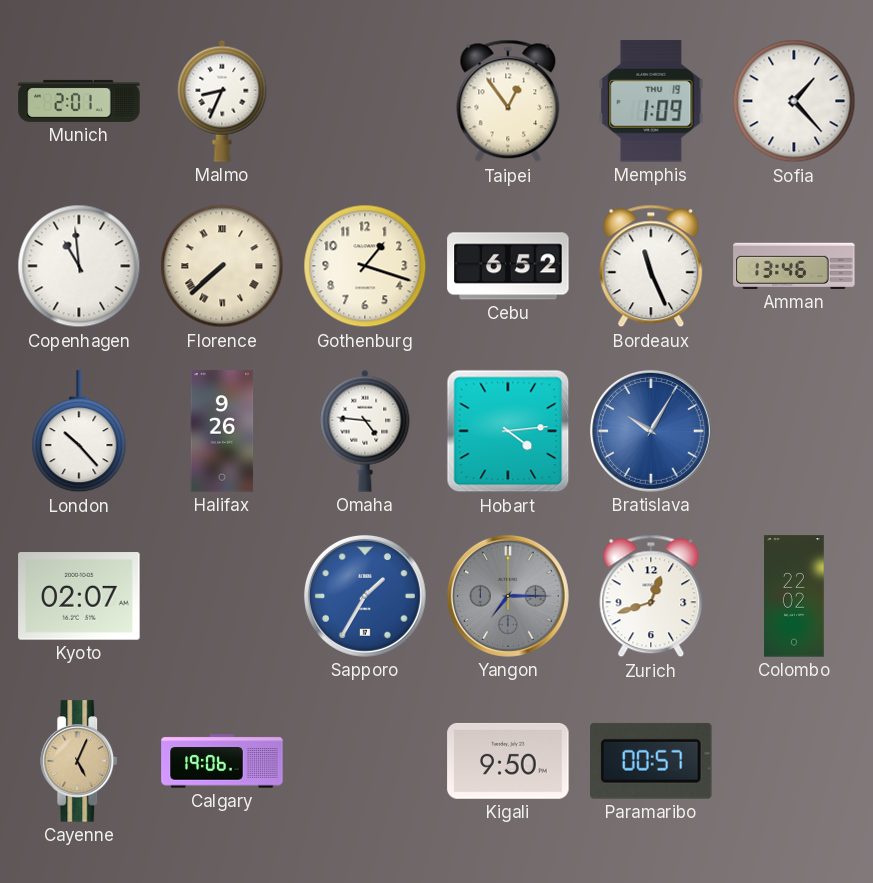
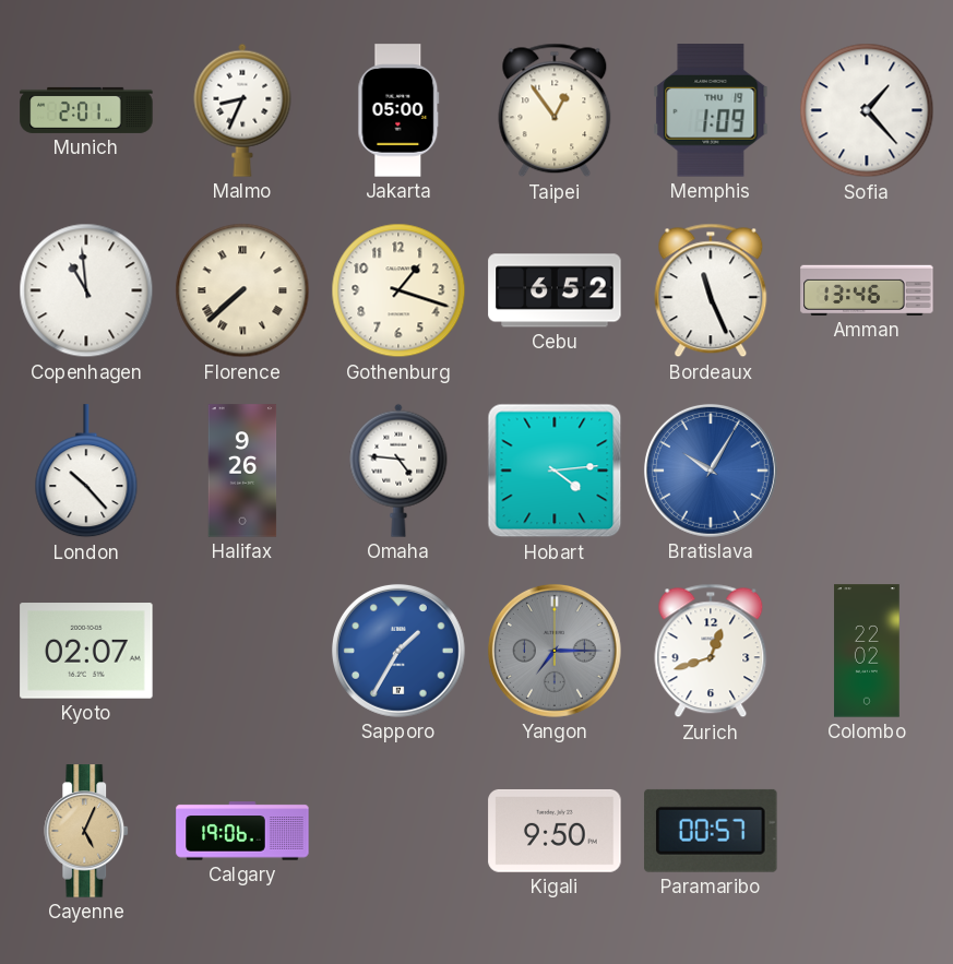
Jakarta: none -> 05:00
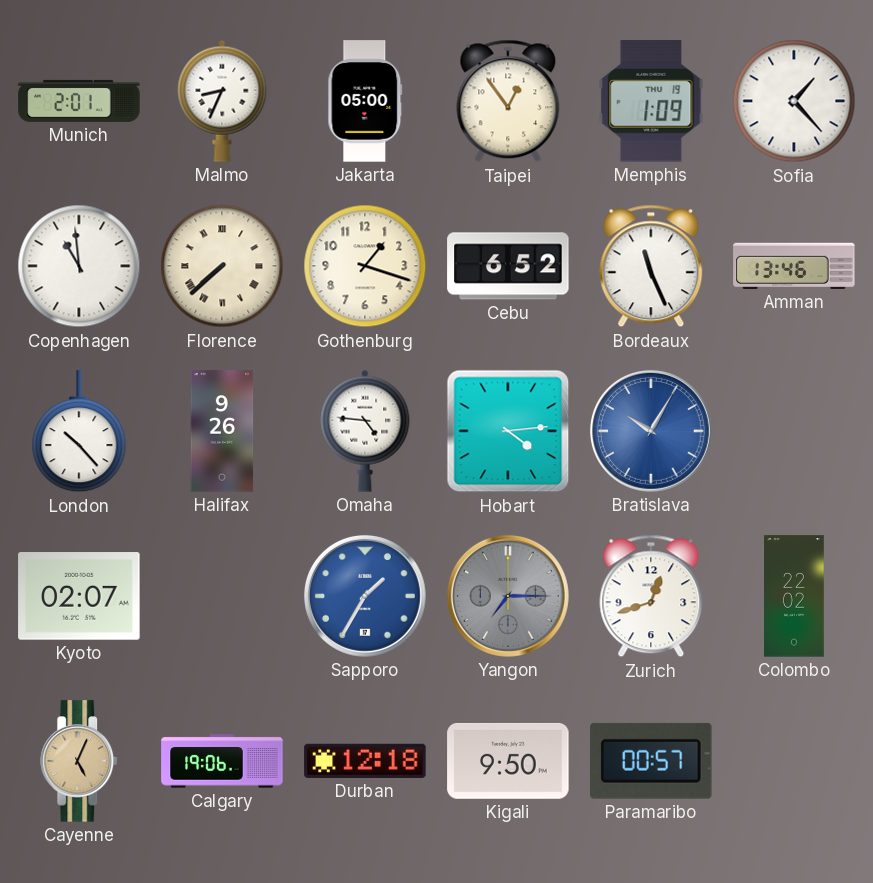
Durban: none -> 12:18
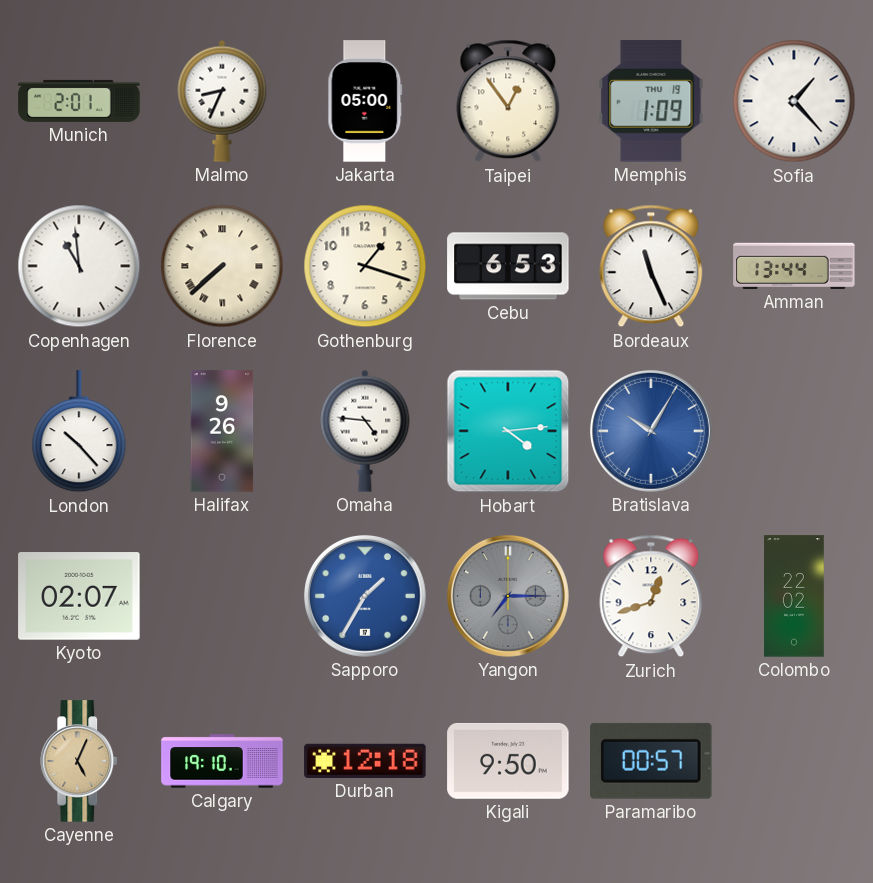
Cebu: 6:52 -> 6:53
Amman: 13:46 -> 13:44
Calgary: 19:06 -> 19:10
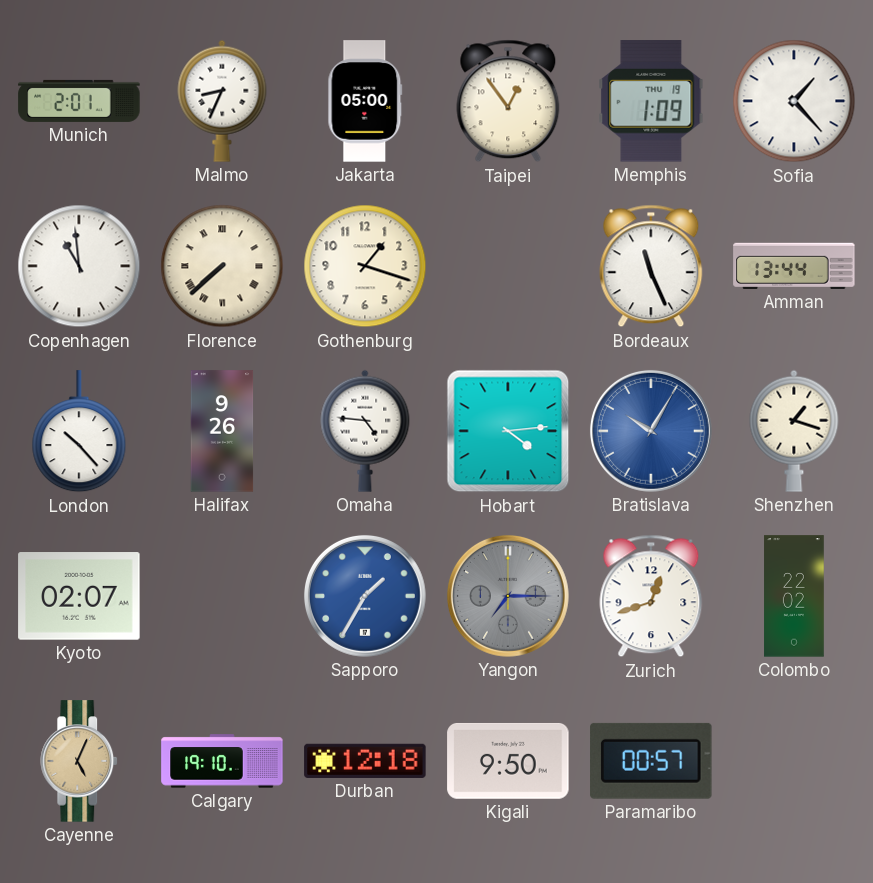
Cebu: 6:53 -> none
Shenzhen: none -> 1:18
